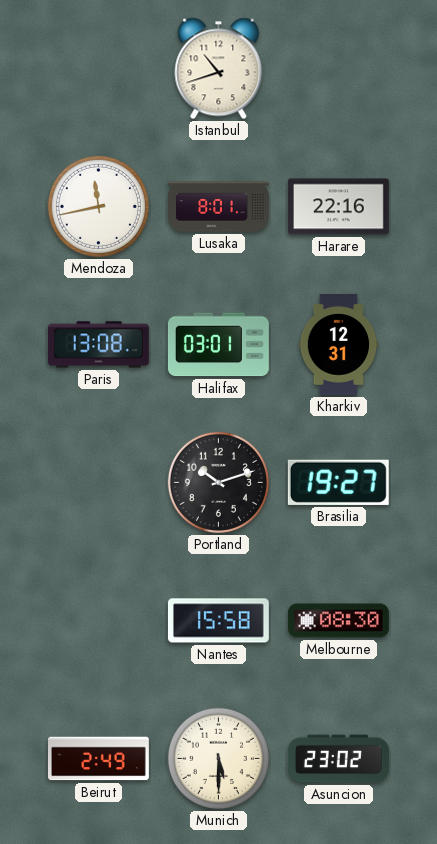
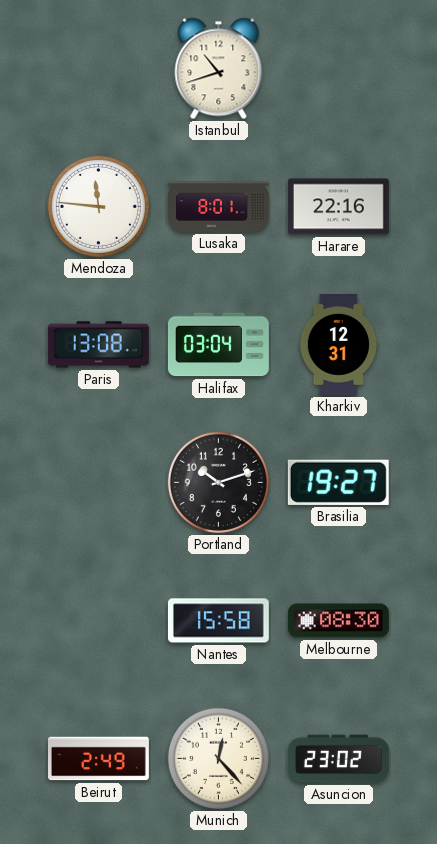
Mendoza: 11:43 -> 11:46
Halifax: 03:01 -> 03:04
Munich: 5:30 -> 12:23
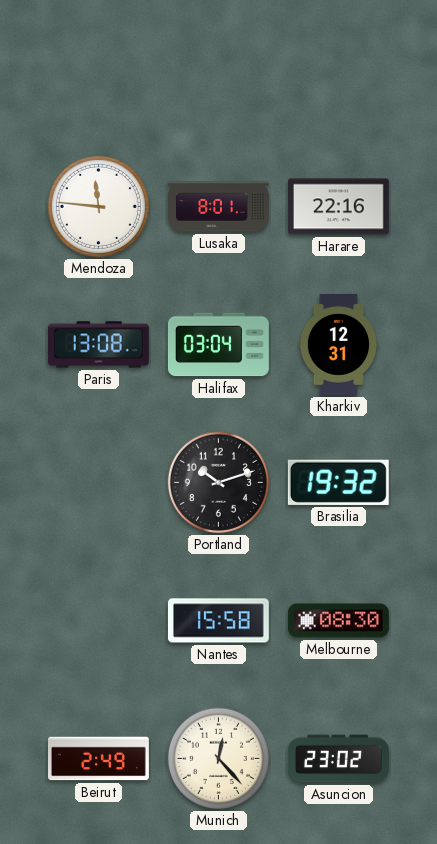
Istanbul: 10:42 -> none
Brasilia: 19:27 -> 19:32
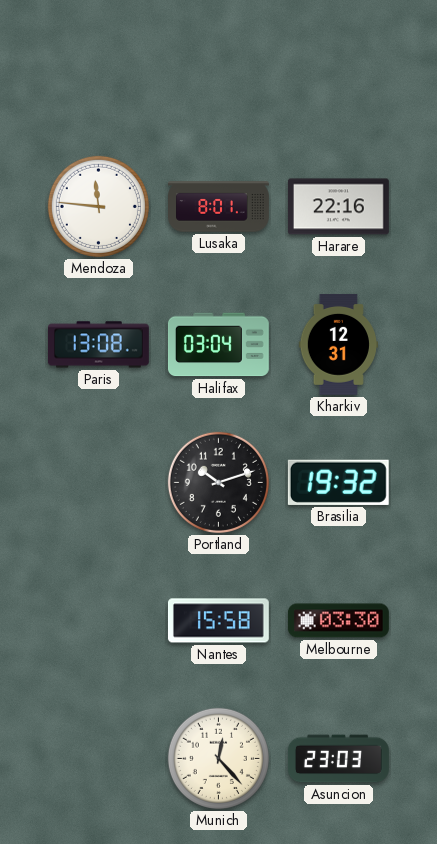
Melbourne: 08:30 -> 03:30
Beirut: 2:49 -> none
Asuncion: 23:02 -> 23:03
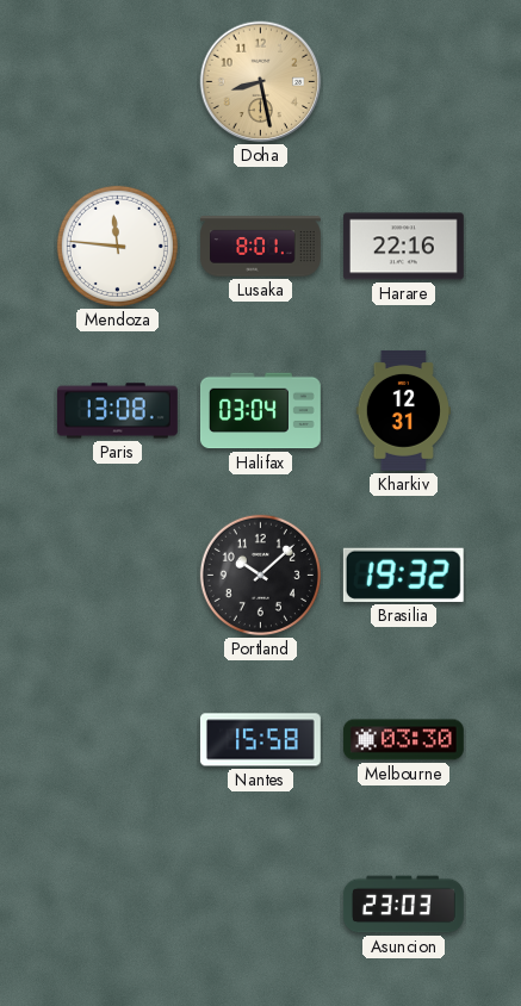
Doha: none -> 8:28
Portland: 10:12 -> 10:08
Munich: 12:23 -> none
